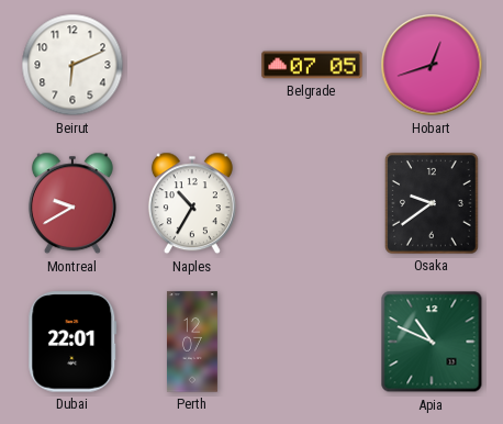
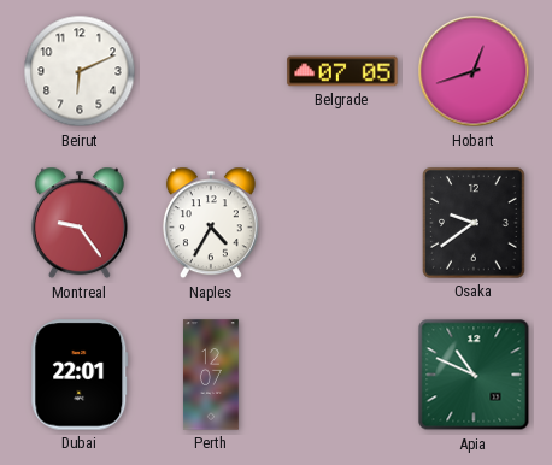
Montreal: 9:40 -> 9:24
Naples: 10:35 -> 4:35
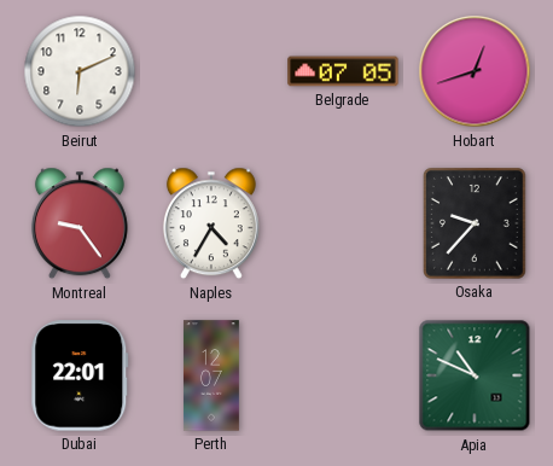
Osaka: 9:39 -> 9:37
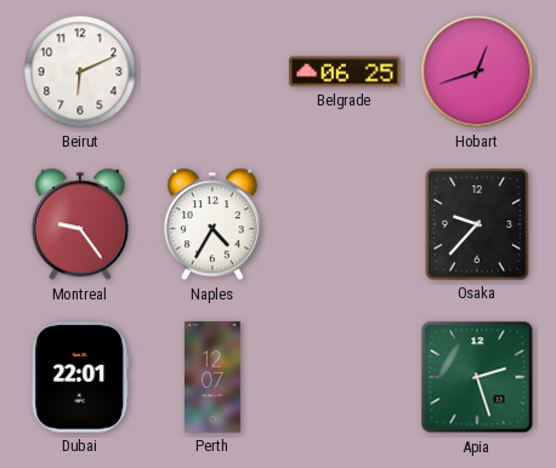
Belgrade: 07:05 -> 06:25
Apia: 10:49 -> 2:27
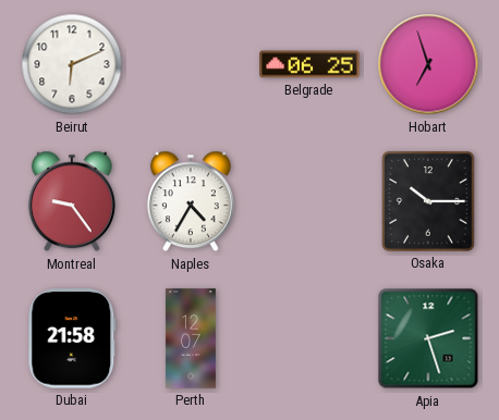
Hobart: 12:42 -> 6:57
Osaka: 9:37 -> 10:15
Dubai: 22:01 -> 21:58
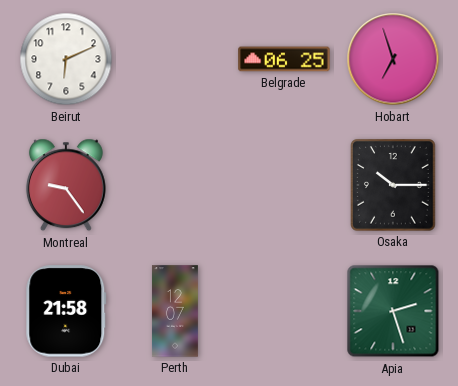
Naples: 4:35 -> none
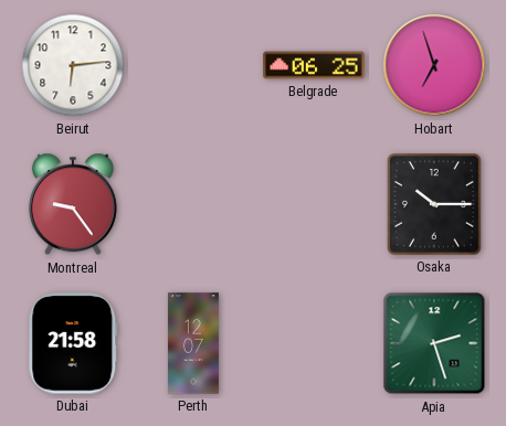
Beirut: 6:11 -> 6:14
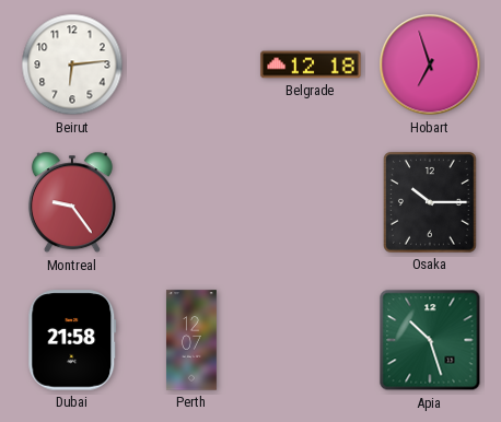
Belgrade: 06:25 -> 12:18
Apia: 2:27 -> 10:27
